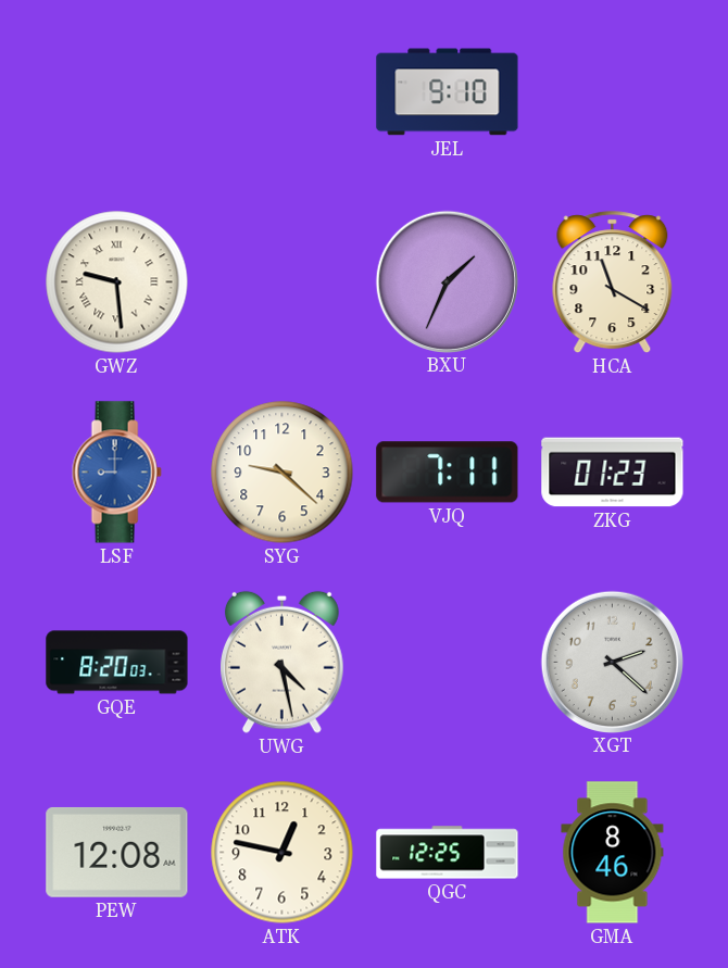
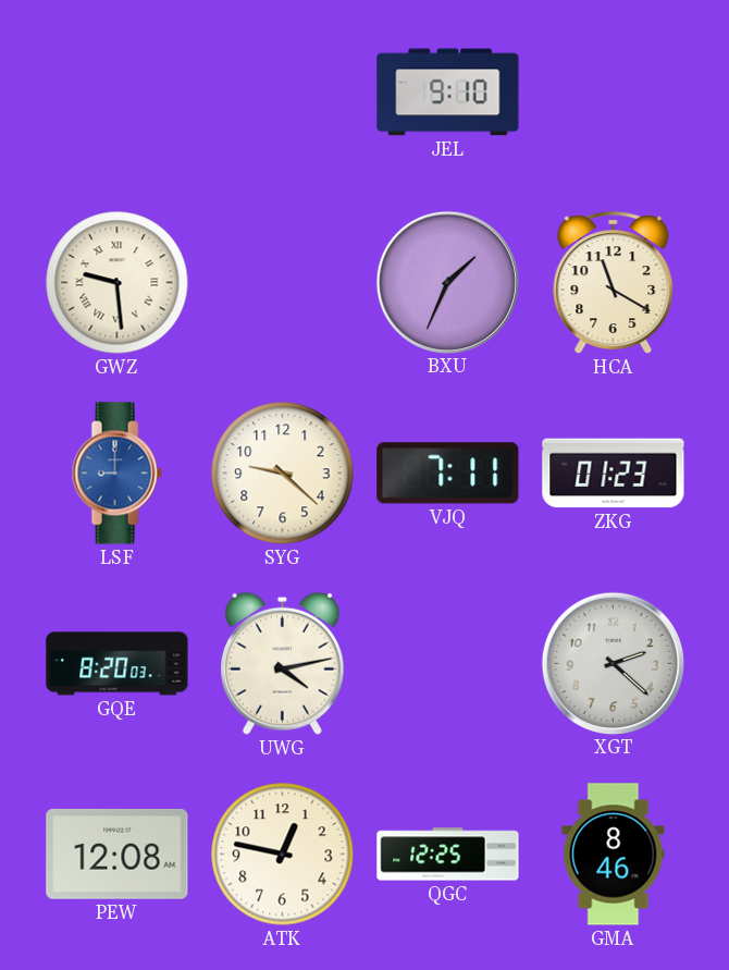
UWG: 4:28 -> 4:13
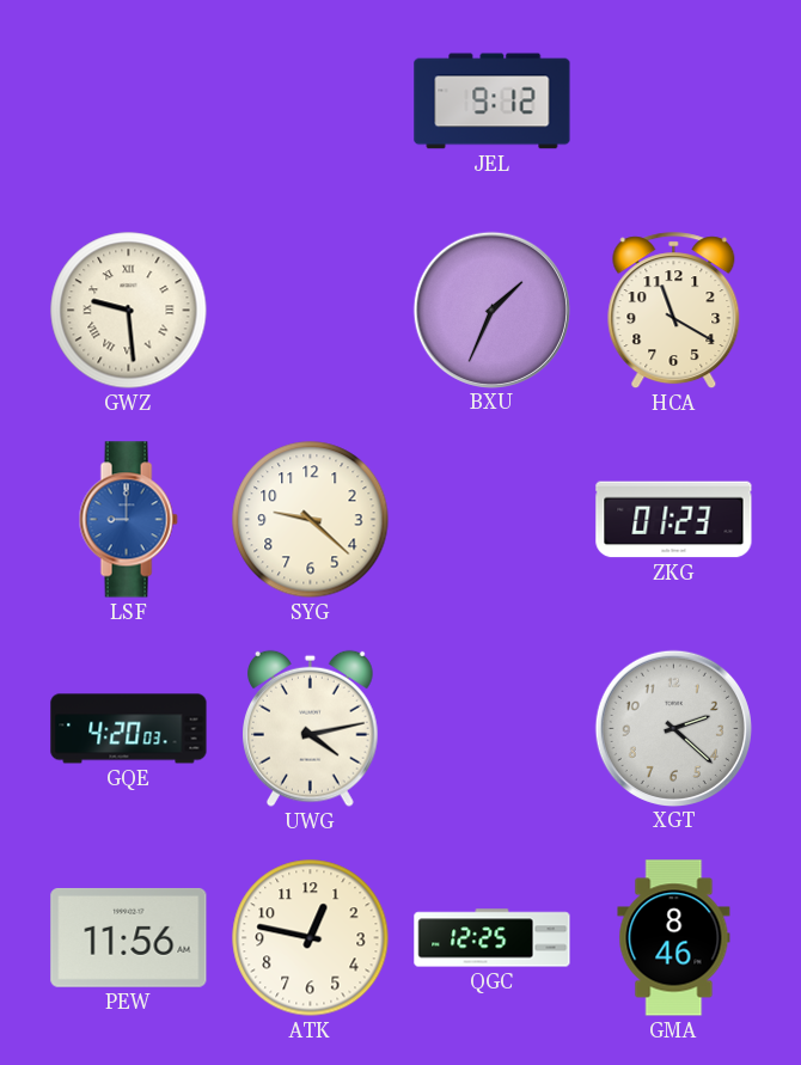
JEL: 9:10 -> 9:12
VJQ: 7:11 -> none
GQE: 8:20 -> 4:20
PEW: 12:08 -> 11:56
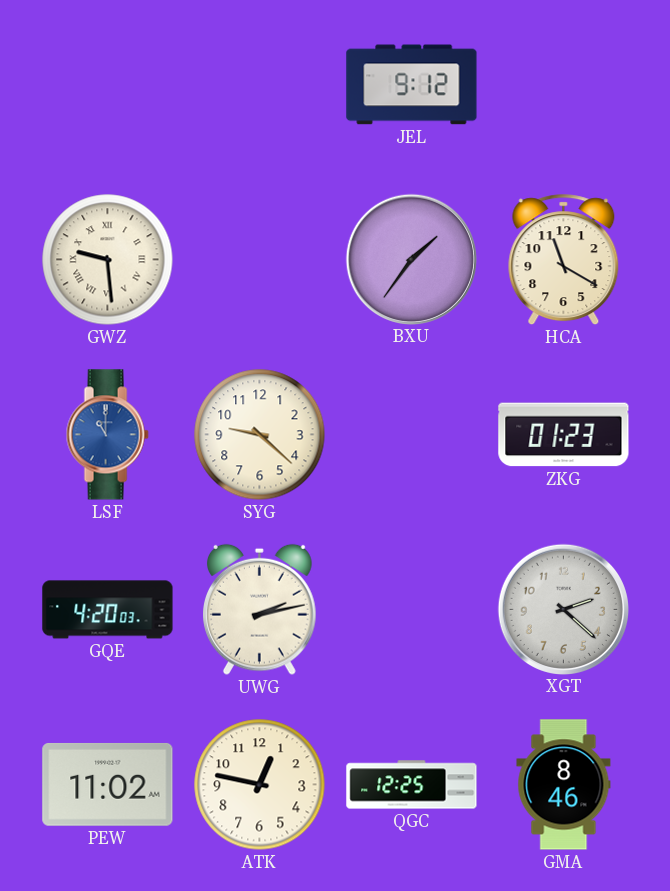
BXU: 1:34 -> 1:36
LSF: 9:00 -> 11:00
UWG: 4:13 -> 2:13
PEW: 11:56 -> 11:02
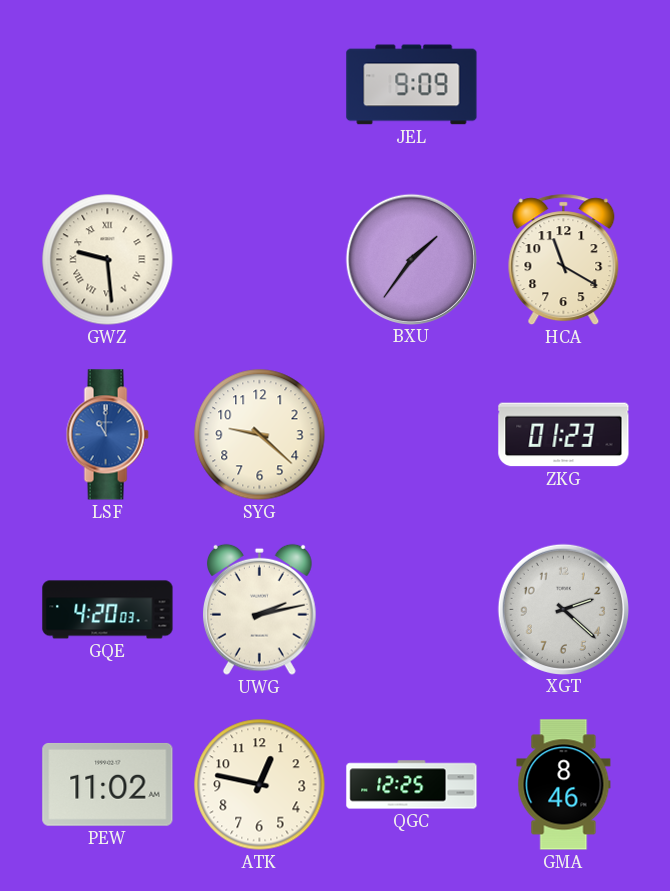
JEL: 9:12 -> 9:09
